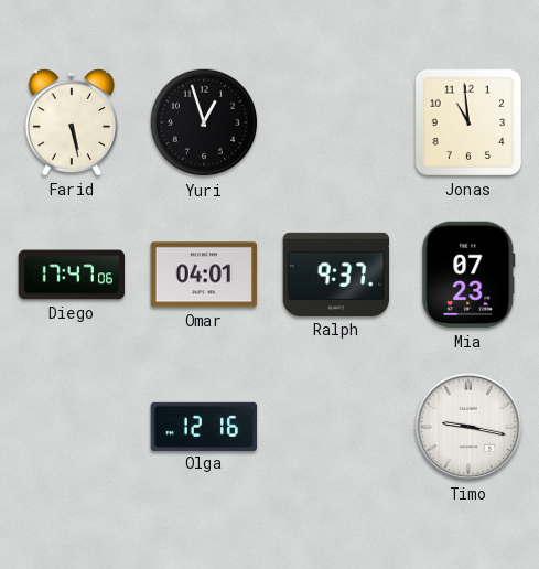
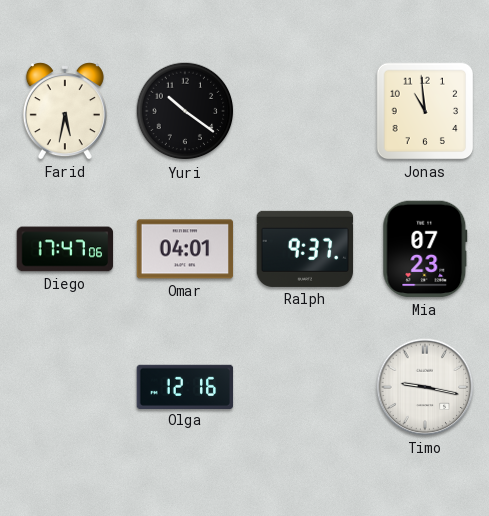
Farid: 5:28 -> 5:32
Yuri: 12:57 -> 10:21
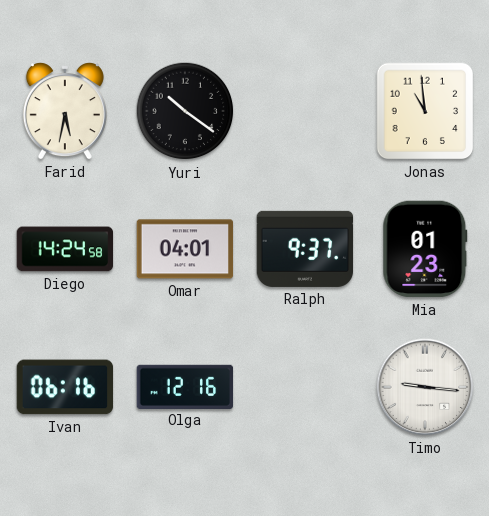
Diego: 17:47 -> 14:24
Mia: 07:23 -> 01:23
Ivan: none -> 06:16
Timo: 9:17 -> 9:16
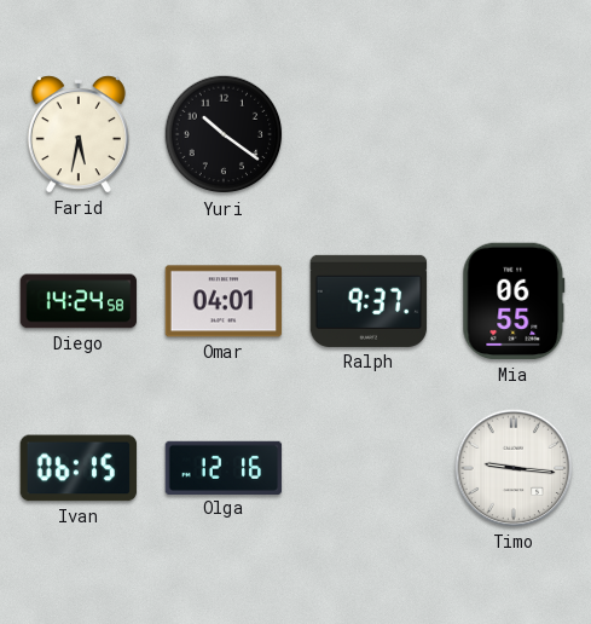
Jonas: 10:59 -> none
Mia: 01:23 -> 06:55
Ivan: 06:16 -> 06:15
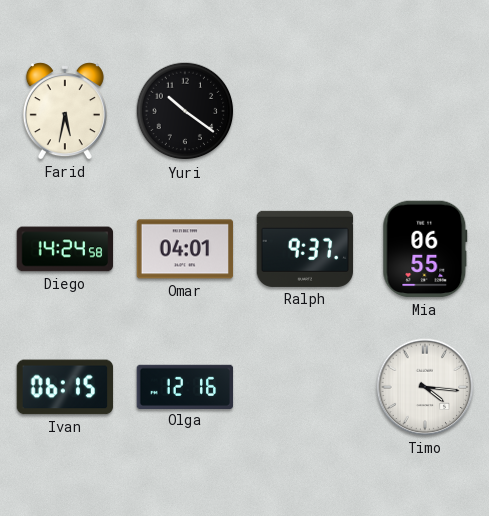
Timo: 9:16 -> 4:16
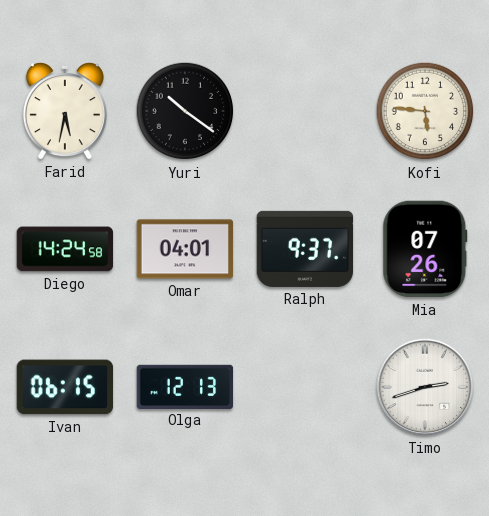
Kofi: none -> 5:46
Mia: 06:55 -> 07:26
Olga: 12:16 -> 12:13
Timo: 4:16 -> 2:42
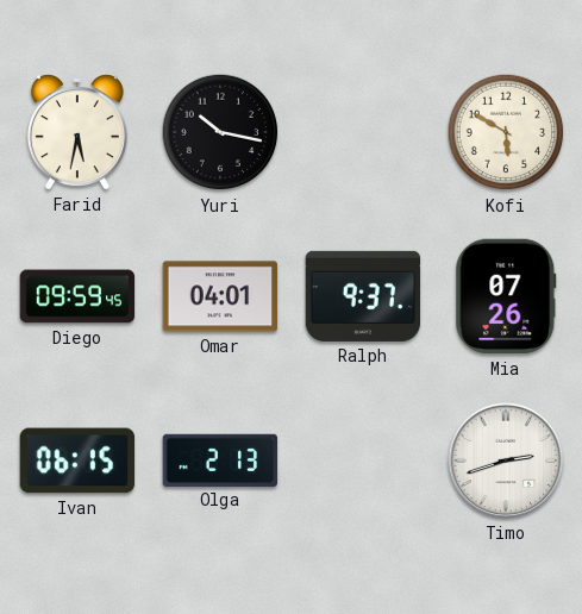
Yuri: 10:21 -> 10:17
Kofi: 5:46 -> 5:50
Diego: 14:24 -> 09:59
Olga: 12:13 -> 2:13
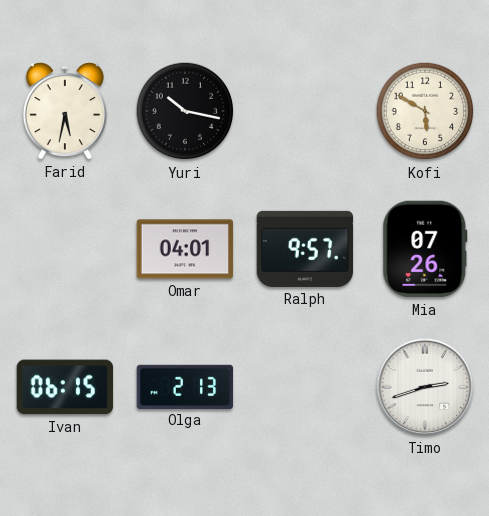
Diego: 09:59 -> none
Ralph: 9:37 -> 9:57
